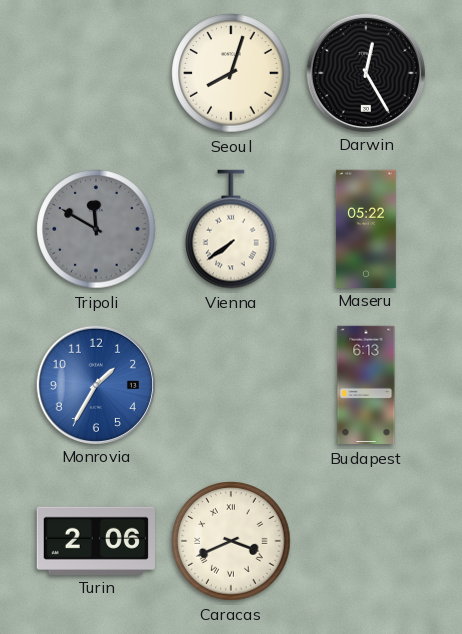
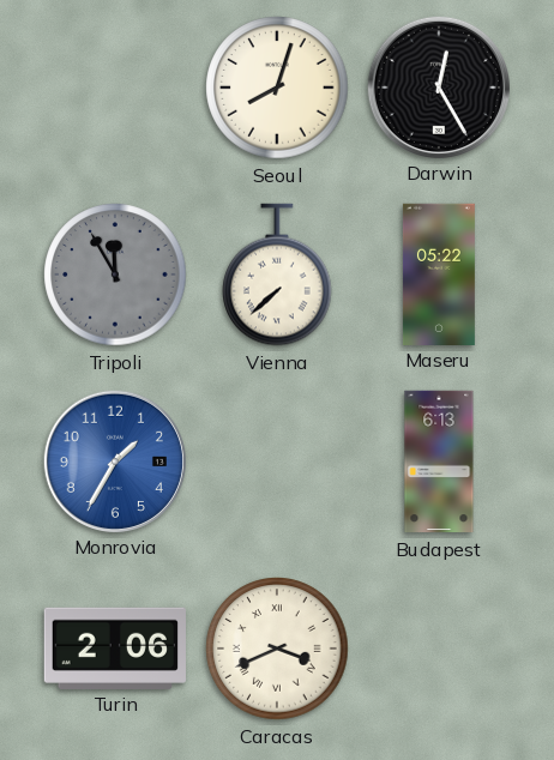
Tripoli: 11:50 -> 11:55
Vienna: 7:39 -> 7:38
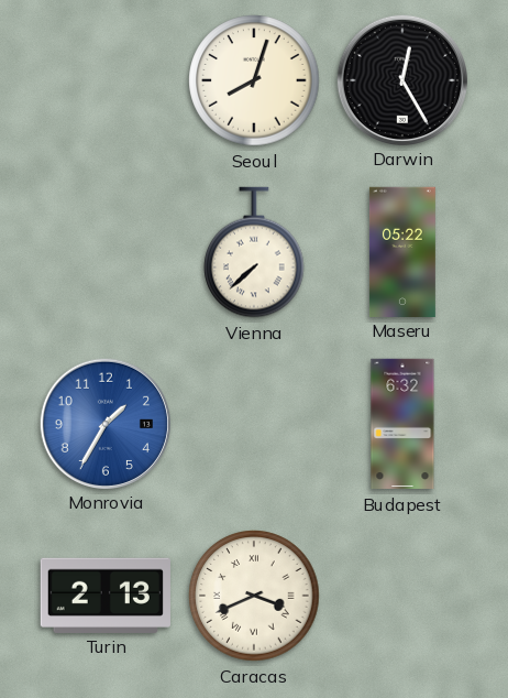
Tripoli: 11:55 -> none
Budapest: 6:13 -> 6:32
Turin: 2:06 -> 2:13
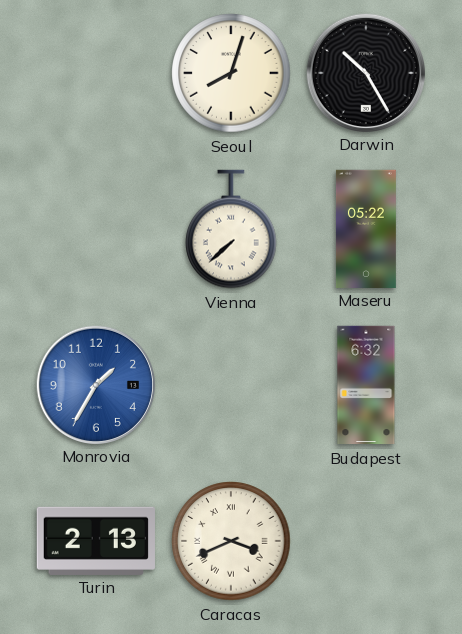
Darwin: 12:25 -> 10:25
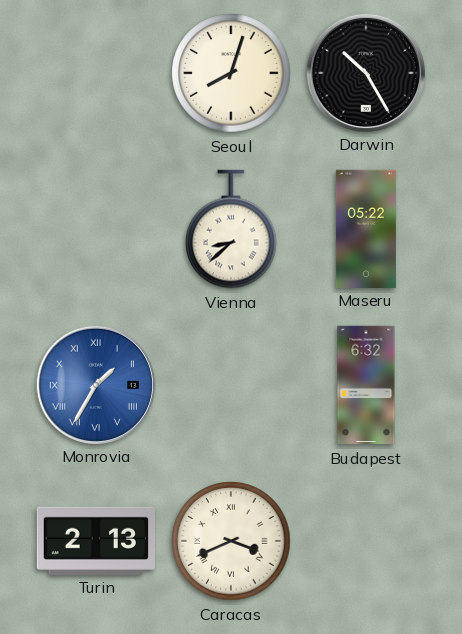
Vienna: 7:38 -> 8:38
Monrovia numerals: Arabic -> Roman
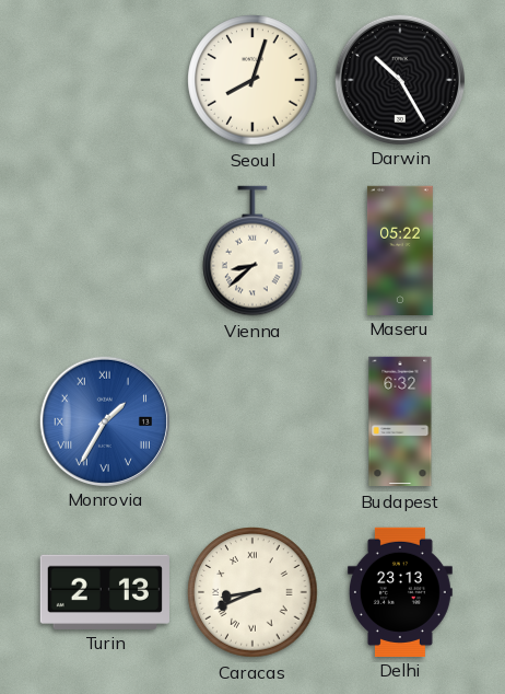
Caracas: 3:41 -> 8:41
Delhi: none -> 23:13
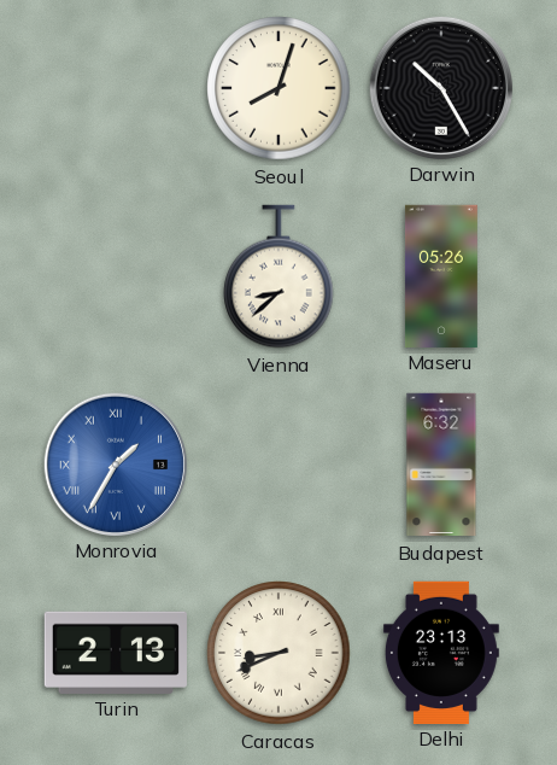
Maseru: 05:22 -> 05:26
